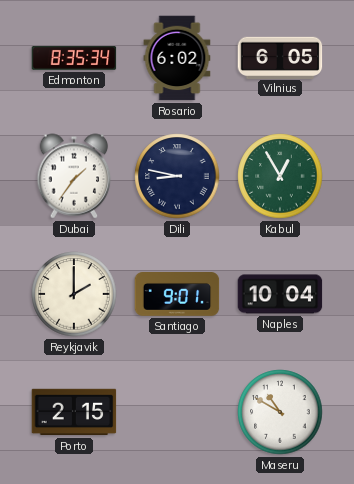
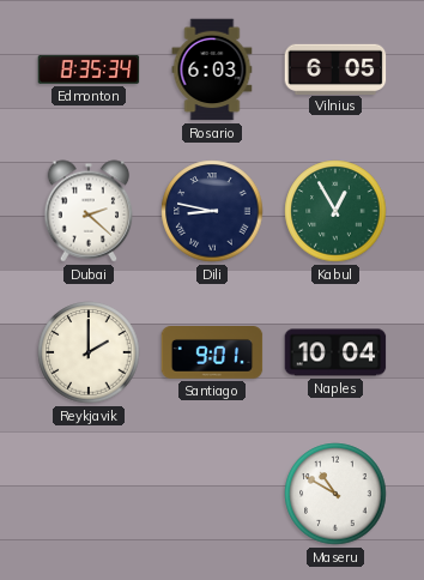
Rosario: 6:02 -> 6:03
Dubai: 1:36 -> 2:22
Porto: 2:15 -> none
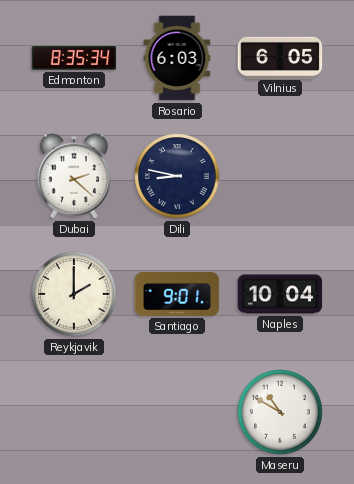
Kabul: 12:55 -> none
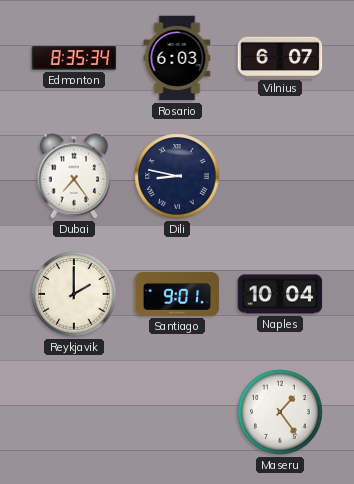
Vilnius: 6:05 -> 6:07
Dubai: 2:22 -> 7:24
Maseru: 10:50 -> 1:24
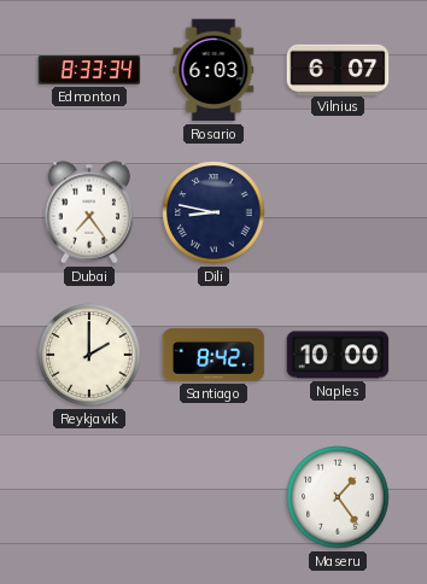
Edmonton: 8:35 -> 8:33
Santiago: 9:01 -> 8:42
Naples: 10:04 -> 10:00
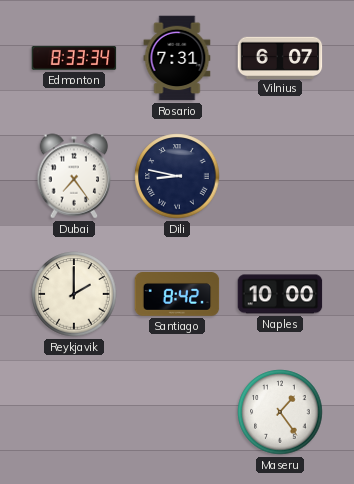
Rosario: 6:03 -> 7:31
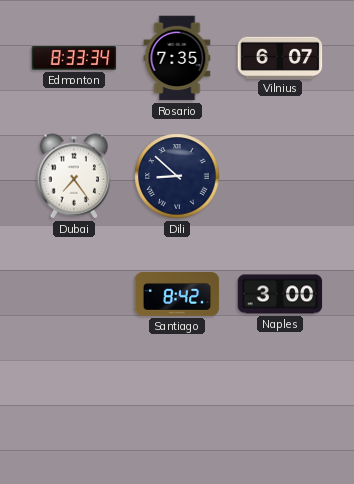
Rosario: 7:31 -> 7:35
Dili: 8:47 -> 8:52
Reykjavik: 2:00 -> none
Naples: 10:00 -> 3:00
Maseru: 1:24 -> none
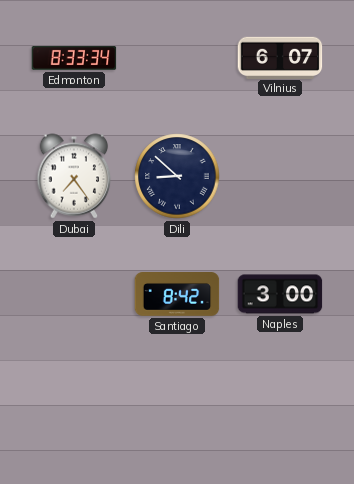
Rosario: 7:35 -> none
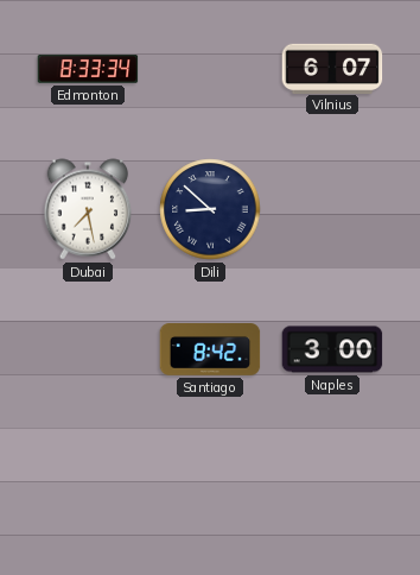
Dubai: 7:24 -> 7:28
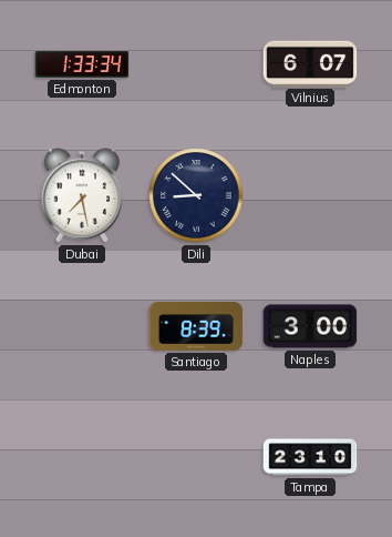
Edmonton: 8:33 -> 1:33
Santiago: 8:42 -> 8:39
Tampa: none -> 23:10
